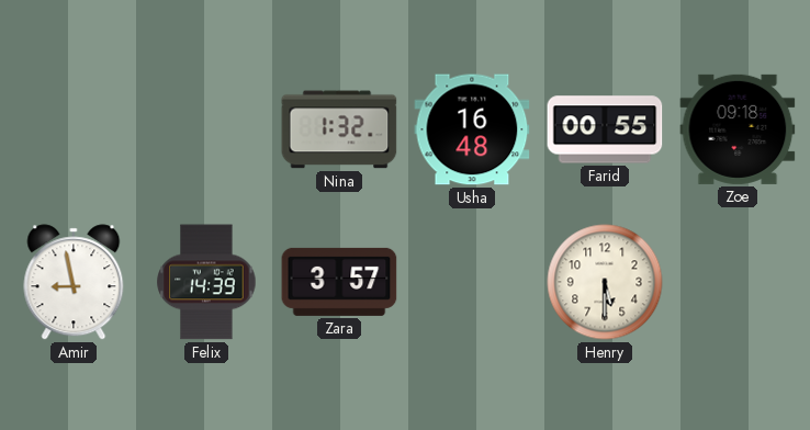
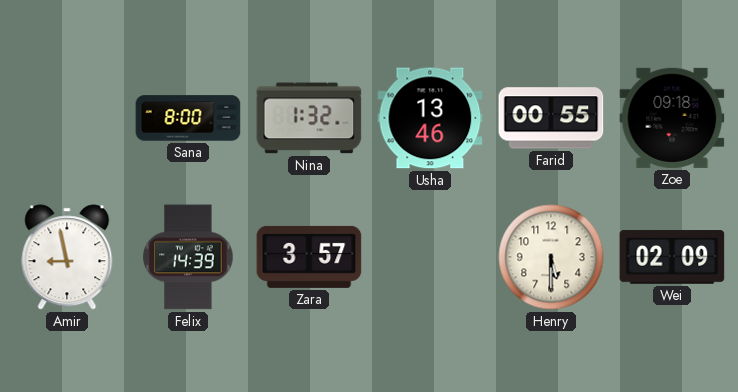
Sana: none -> 8:00
Usha: 16:48 -> 13:46
Wei: none -> 02:09
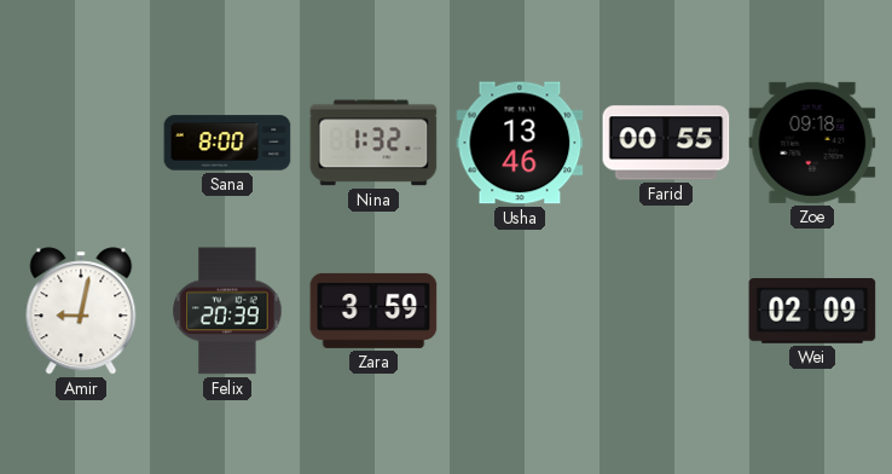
Amir: 8:58 -> 9:02
Felix: 14:39 -> 20:39
Zara: 3:57 -> 3:59
Henry: 5:30 -> none
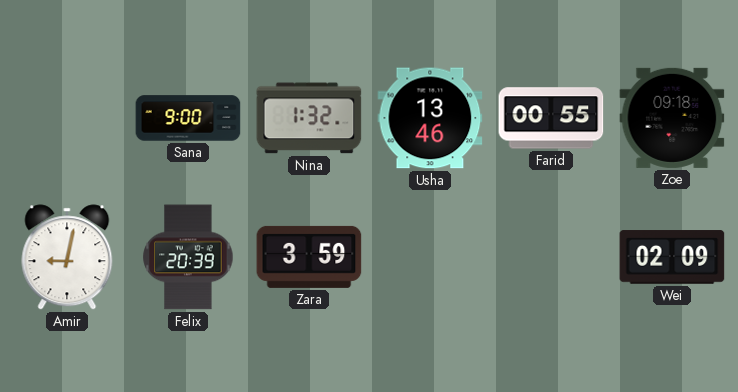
Sana: 8:00 -> 9:00
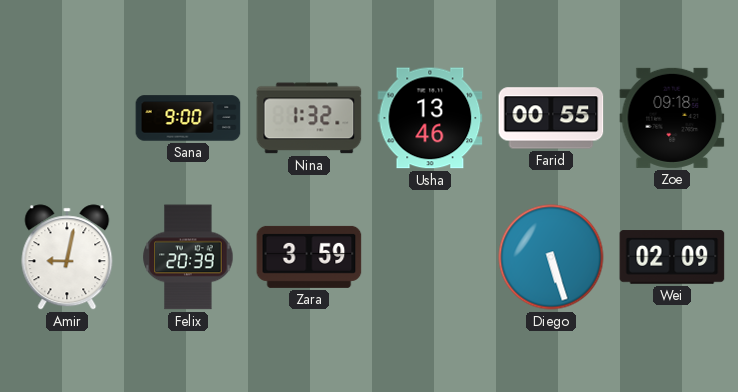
Diego: none -> 5:27
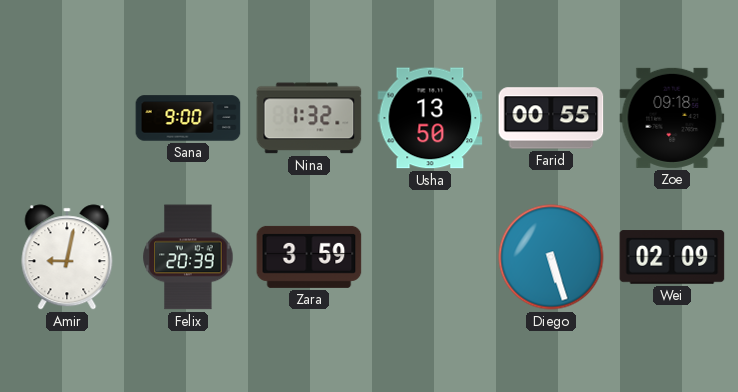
Usha: 13:46 -> 13:50
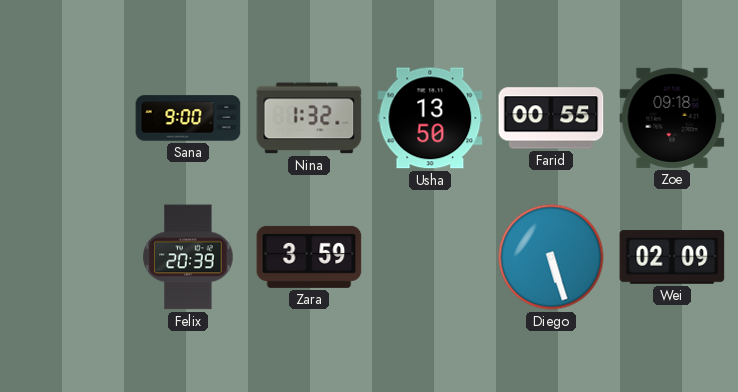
Amir: 9:02 -> none
